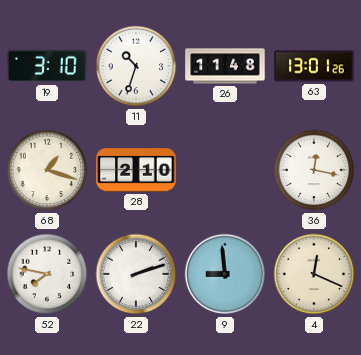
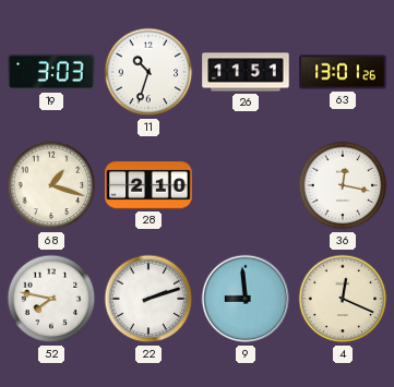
19: 3:10 -> 3:03
26: 11:48 -> 11:51
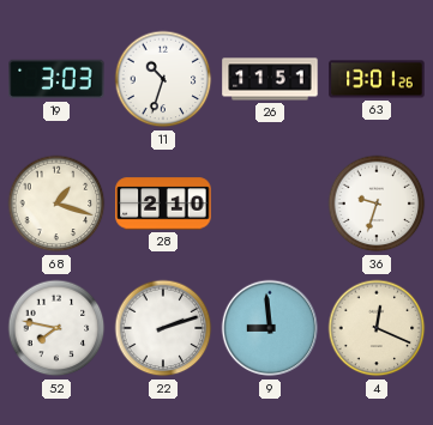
36: 12:17 -> 9:33
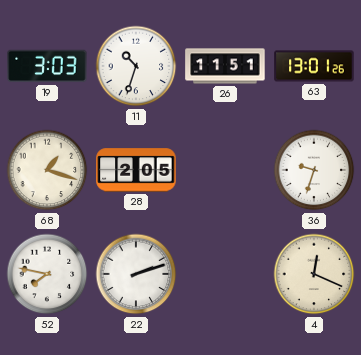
28: 2:10 -> 2:05
9: 8:59 -> none
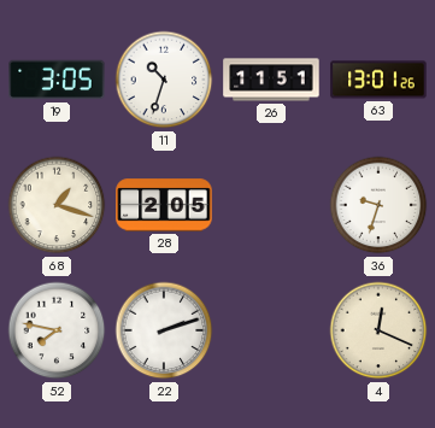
19: 3:03 -> 3:05
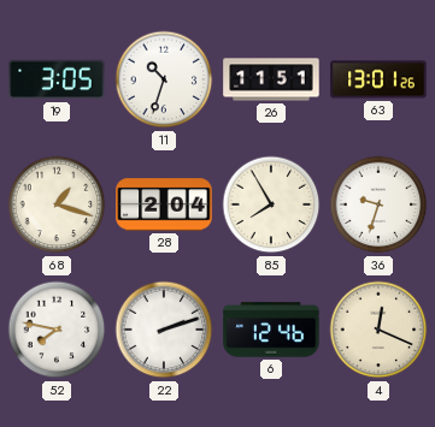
28: 2:05 -> 2:04
85: none -> 7:55
6: none -> 12:46
